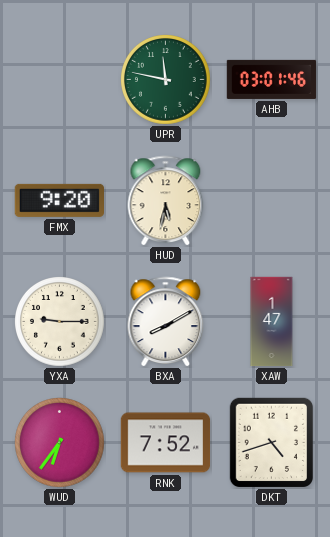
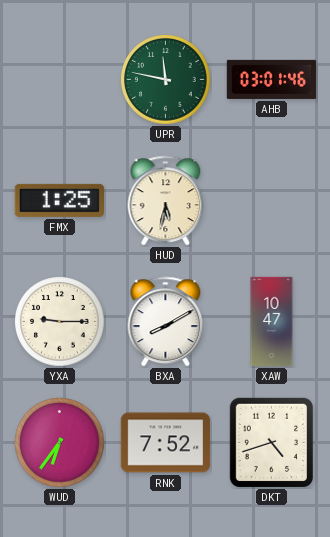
FMX: 9:20 -> 1:25
XAW: 1:47 -> 10:47
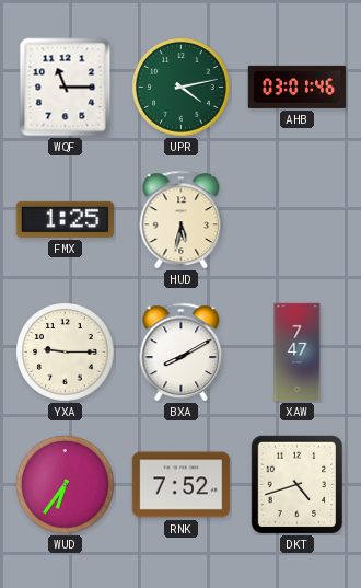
WQF: none -> 11:15
UPR: 11:47 -> 4:13
XAW: 10:47 -> 7:47
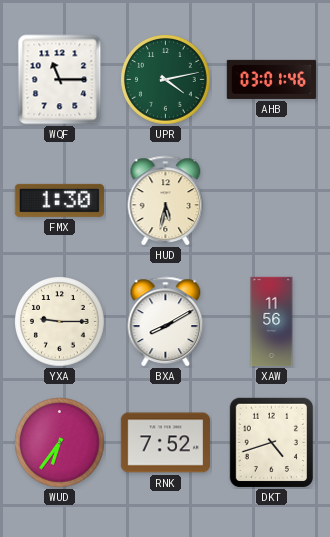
FMX: 1:25 -> 1:30
XAW: 7:47 -> 11:56
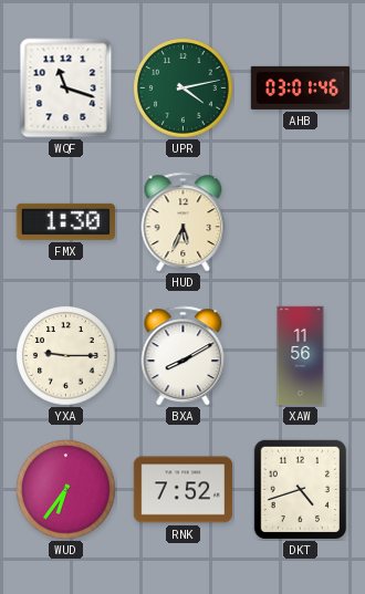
WQF: 11:15 -> 11:18
HUD: 5:32 -> 5:34
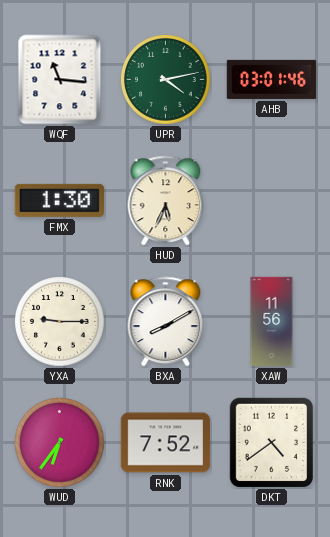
WQF: 11:18 -> 11:16
DKT: 4:42 -> 4:39
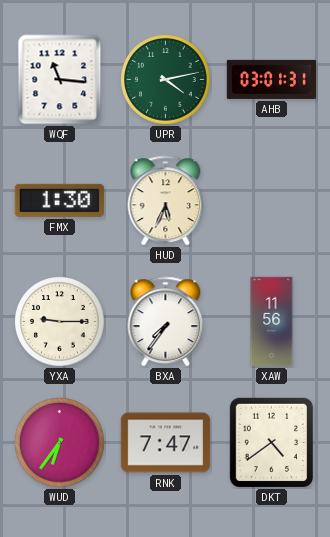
AHB: 03:01:46 -> 03:01:31
BXA: 8:10 -> 7:36
RNK: 7:52 -> 7:47
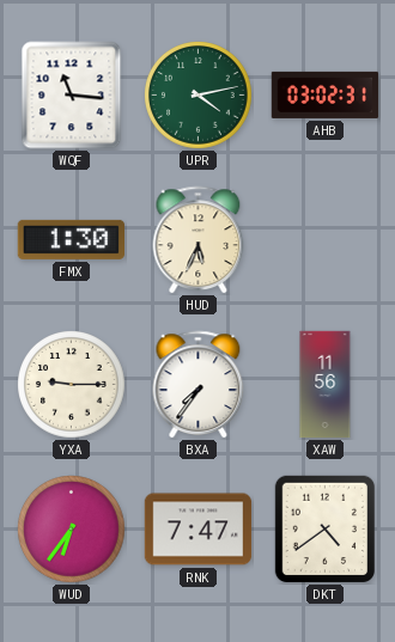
AHB: 03:01 -> 03:02
